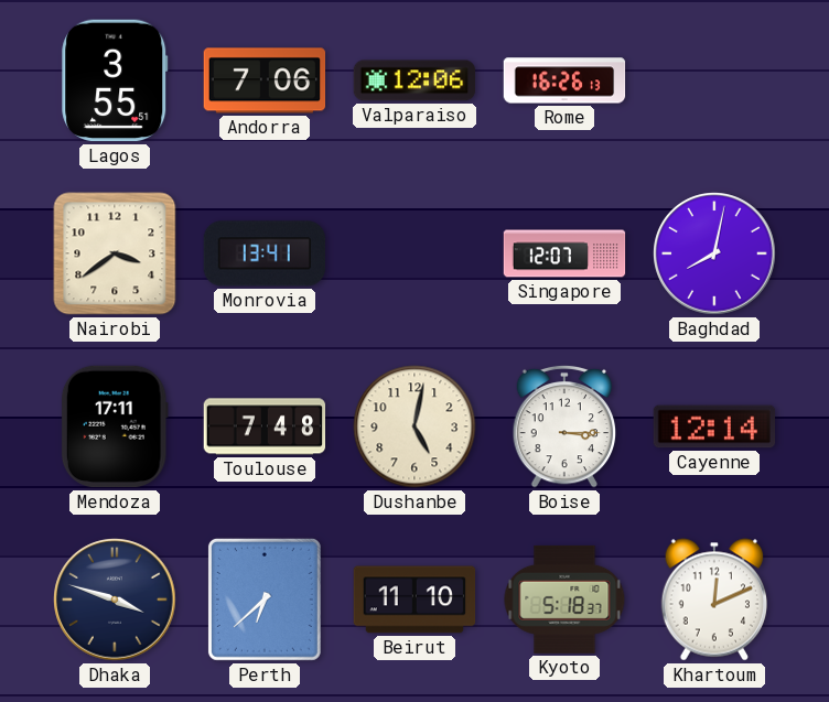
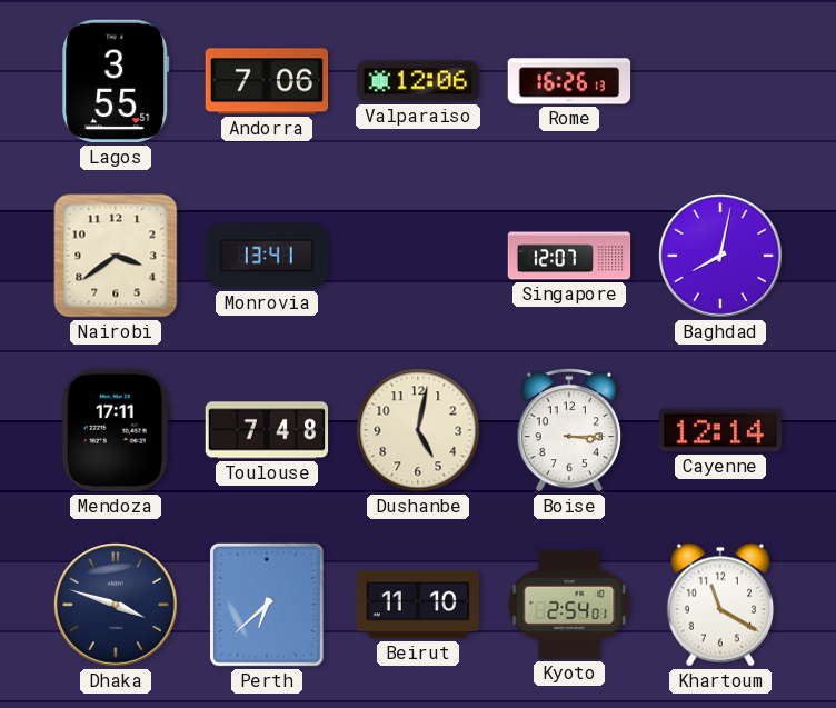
Kyoto: 5:18 -> 2:54
Khartoum: 12:11 -> 11:20
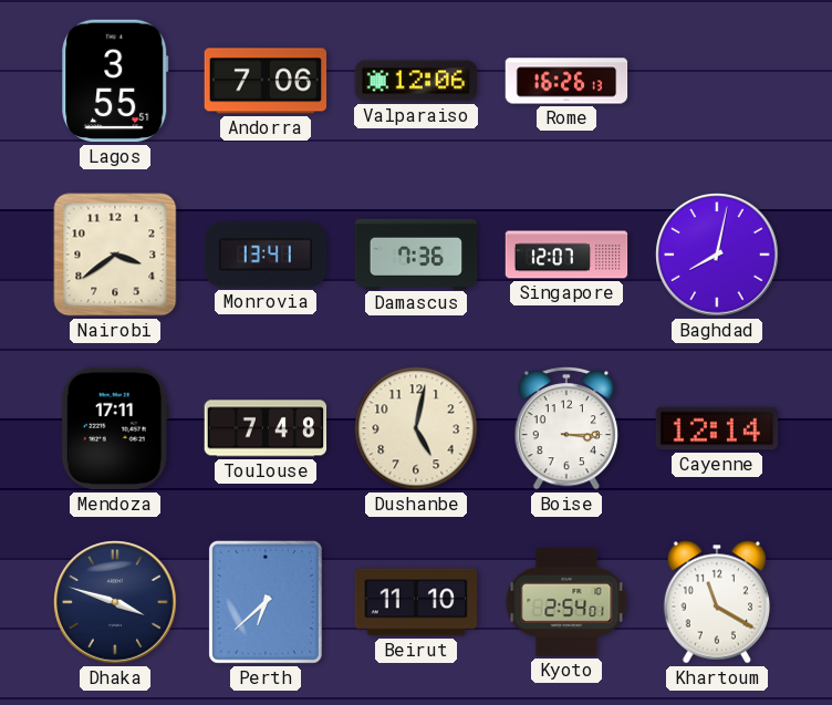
Damascus: none -> 7:36
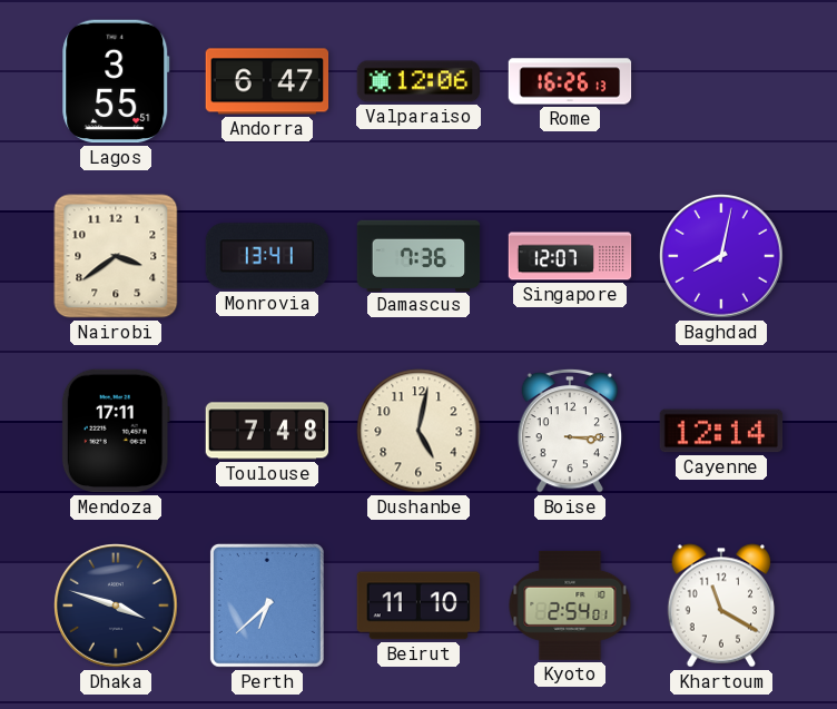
Andorra: 7:06 -> 6:47
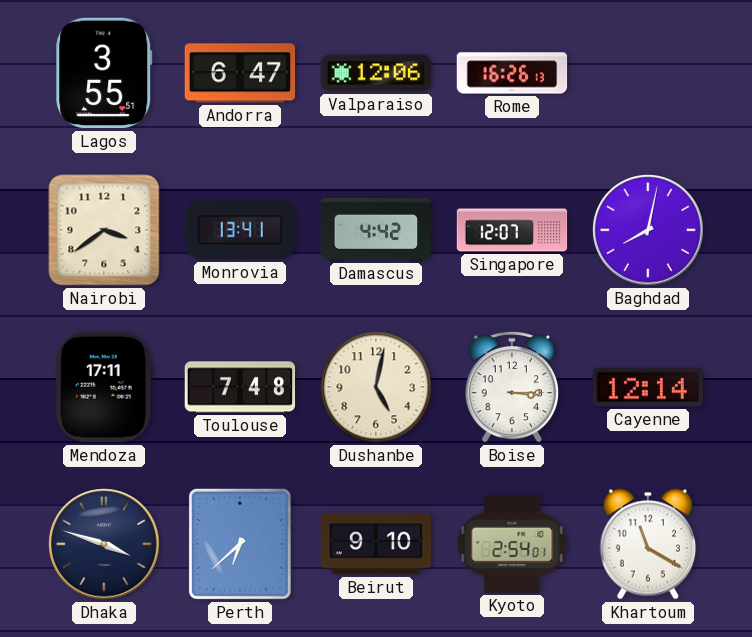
Damascus: 7:36 -> 4:42
Beirut: 11:10 -> 9:10
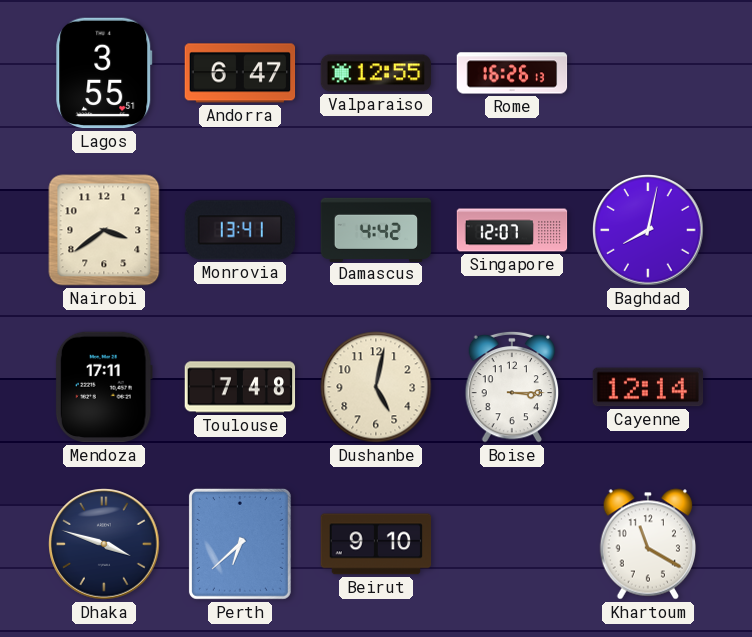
Valparaiso: 12:06 -> 12:55
Kyoto: 2:54 -> none
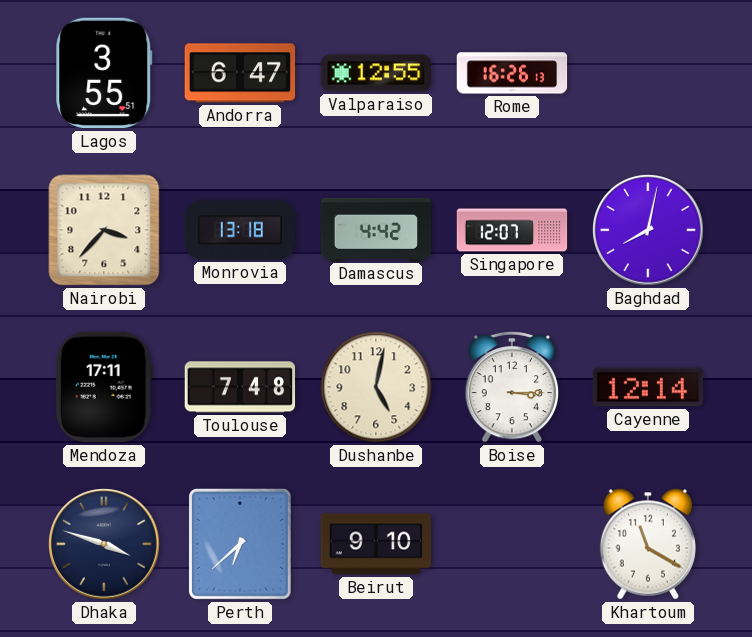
Nairobi: 3:39 -> 3:37
Monrovia: 13:41 -> 13:18
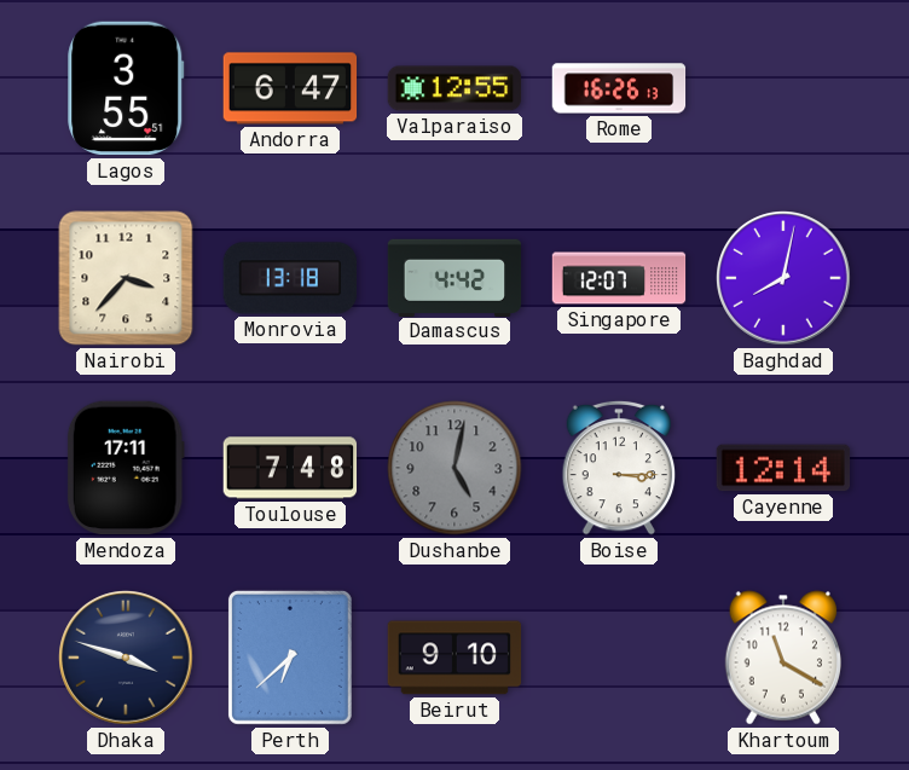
Dushanbe dial: cream -> grey
